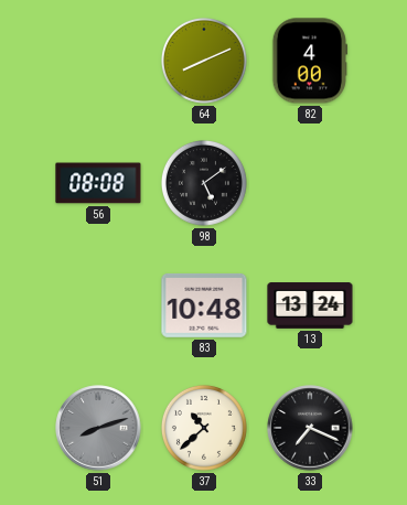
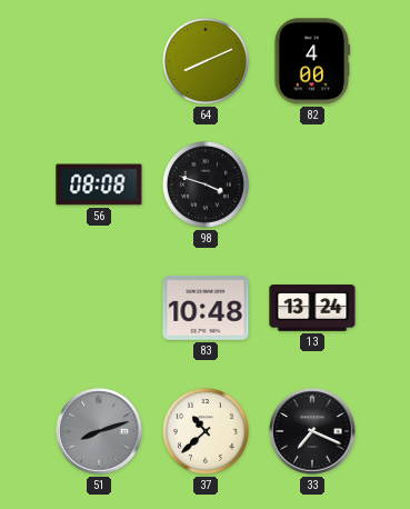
98: 5:09 -> 3:48
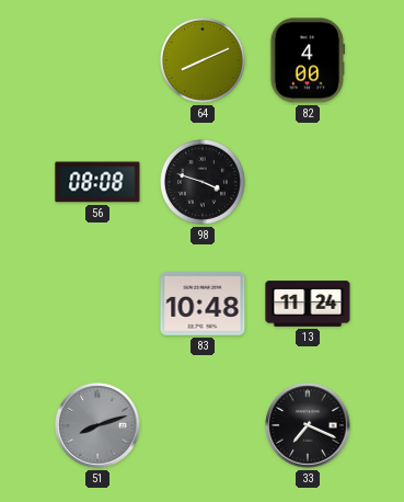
13: 13:24 -> 11:24
37: 10:38 -> none
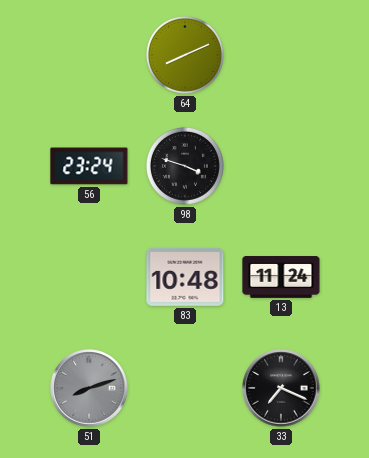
82: 4:00 -> none
56: 08:08 -> 23:24
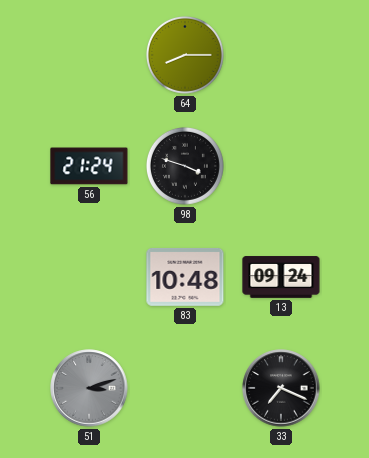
64: 8:11 -> 8:15
56: 23:24 -> 21:24
13: 11:24 -> 09:24
51: 8:12 -> 3:12
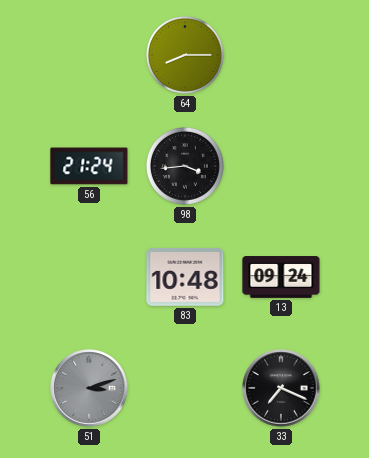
98: 3:48 -> 3:44
